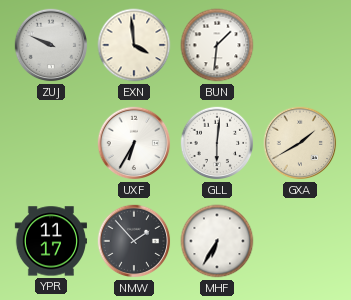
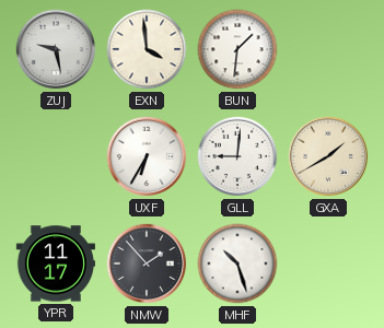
ZUJ: 9:49 -> 9:28
GLL: 6:01 -> 9:01
MHF: 6:35 -> 10:27
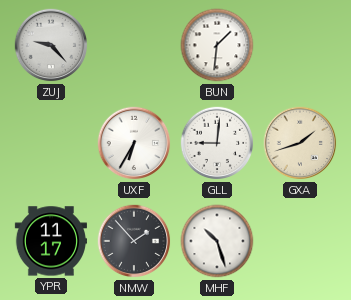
ZUJ: 9:28 -> 9:23
EXN: 3:59 -> none
GXA: 1:40 -> 1:42
